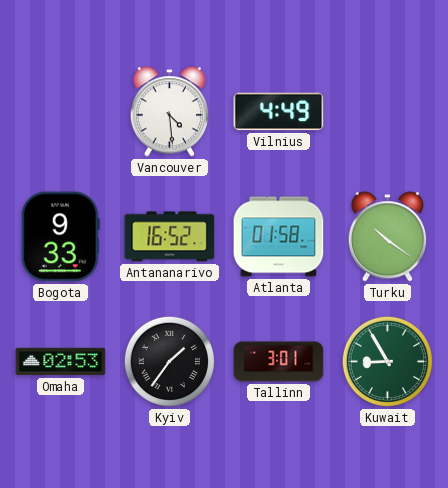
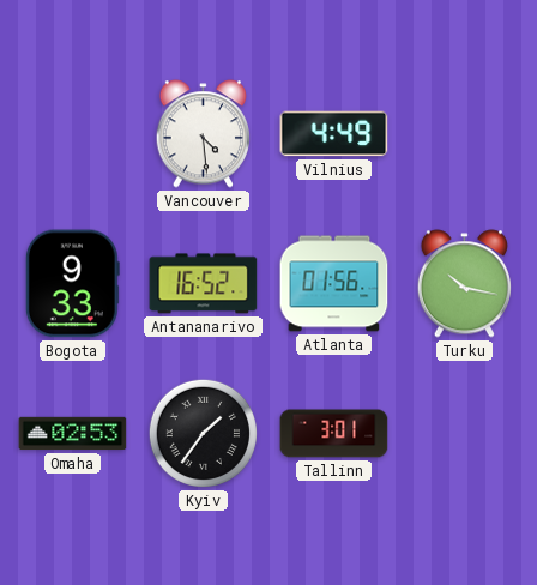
Atlanta: 01:58 -> 01:56
Turku: 10:21 -> 10:17
Kuwait: 8:55 -> none
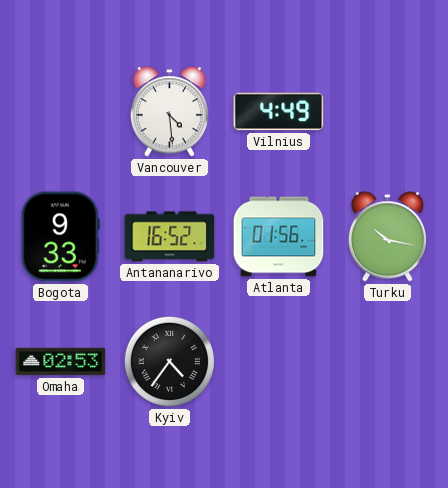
Kyiv: 1:36 -> 4:36
Tallinn: 3:01 -> none
